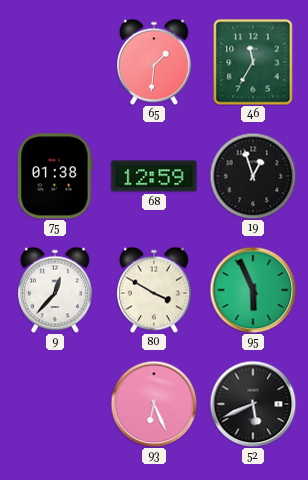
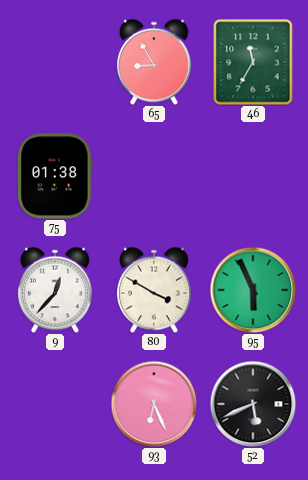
65: 1:31 -> 8:55
68: 12:59 -> none
19: 12:57 -> none
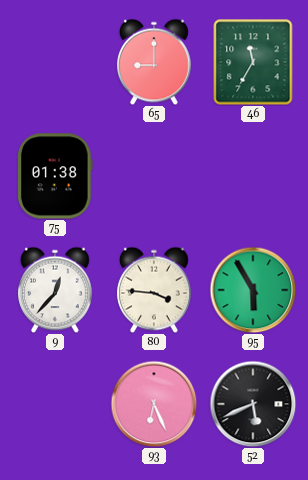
65: 8:55 -> 9:00
80: 3:50 -> 3:46
95: 5:56 -> 5:55
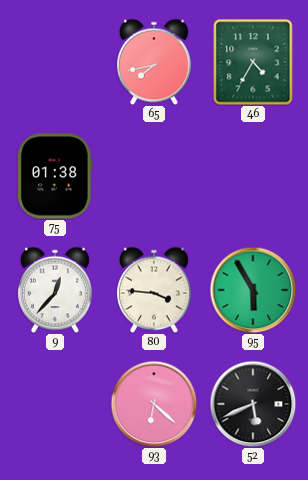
65: 9:00 -> 7:43
46: 11:35 -> 4:35
93: 6:26 -> 6:22
